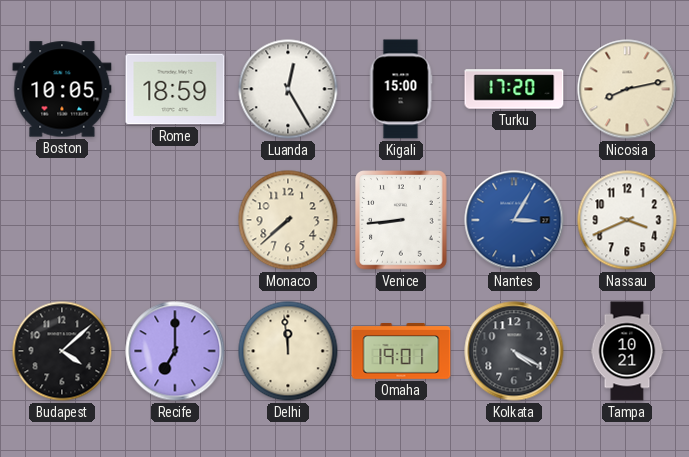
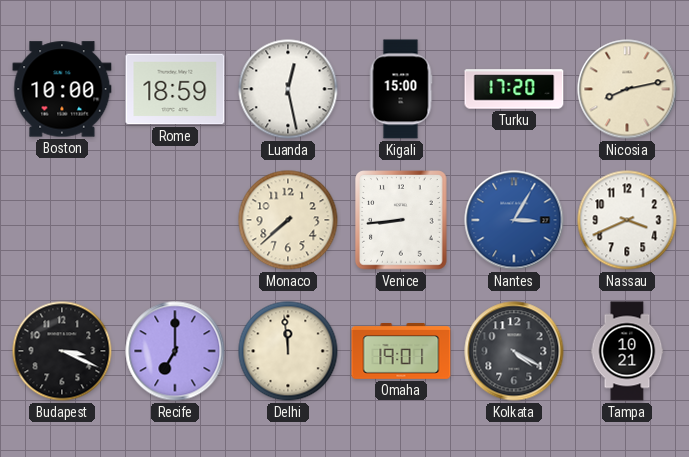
Boston: 10:05 -> 10:00
Luanda: 12:25 -> 12:28
Budapest: 4:08 -> 3:19
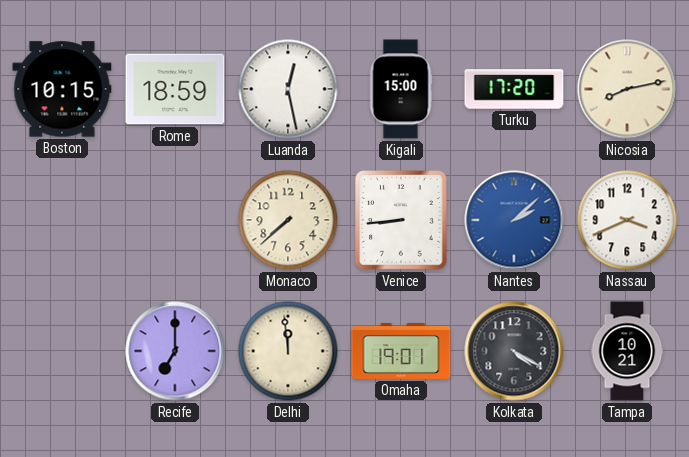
Boston: 10:00 -> 10:15
Nantes: 3:05 -> 2:08
Budapest: 3:19 -> none
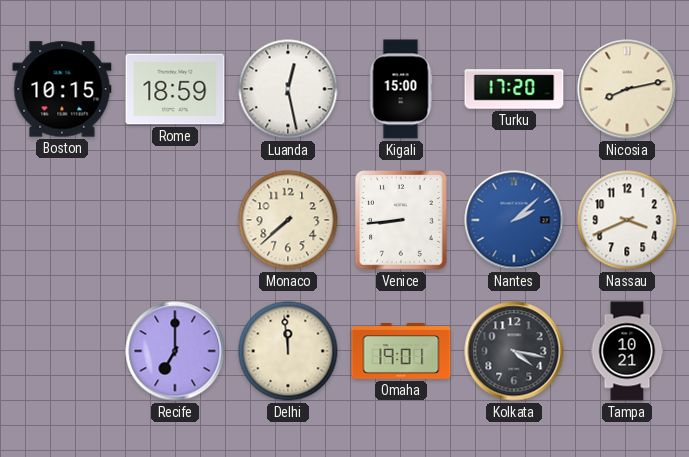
Kolkata: 4:20 -> 4:17
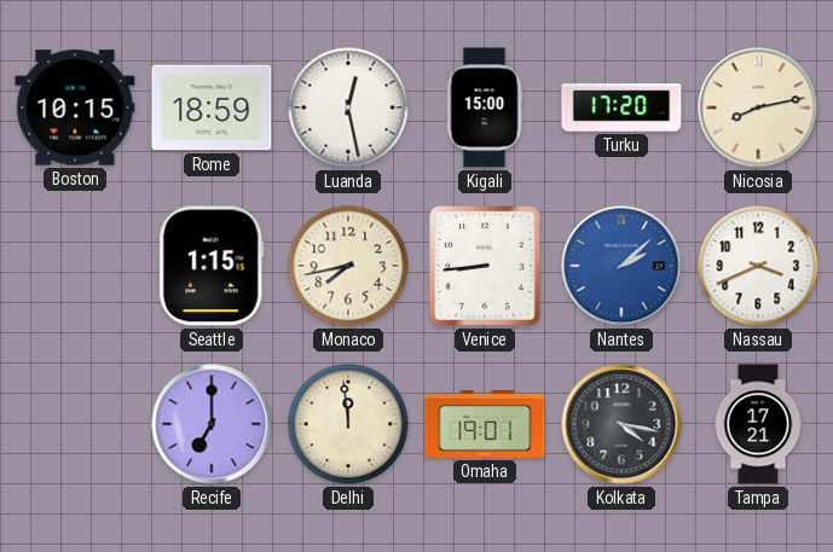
Seattle: none -> 1:15
Monaco: 7:38 -> 7:43
Tampa: 10:21 -> 17:21
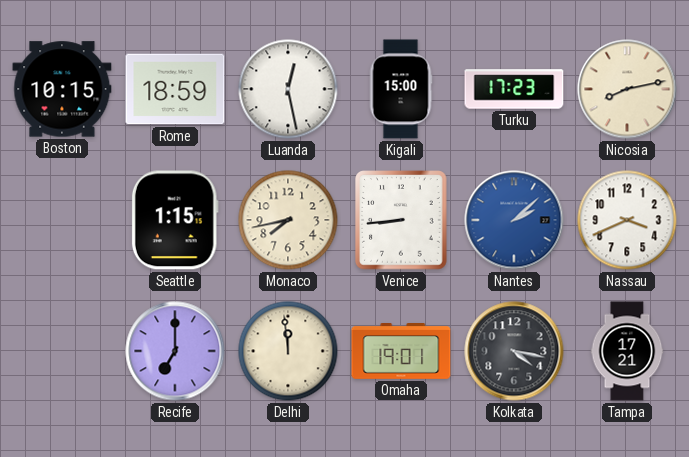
Turku: 17:20 -> 17:23
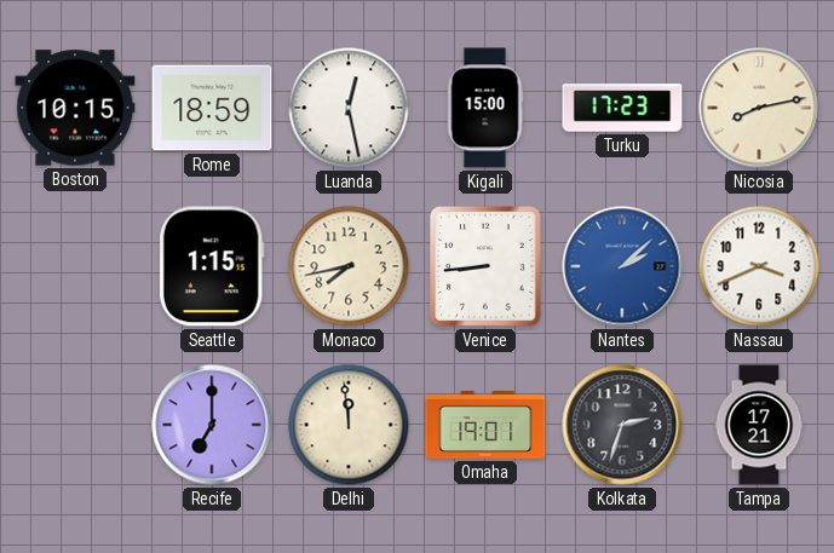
Kolkata: 4:17 -> 2:33
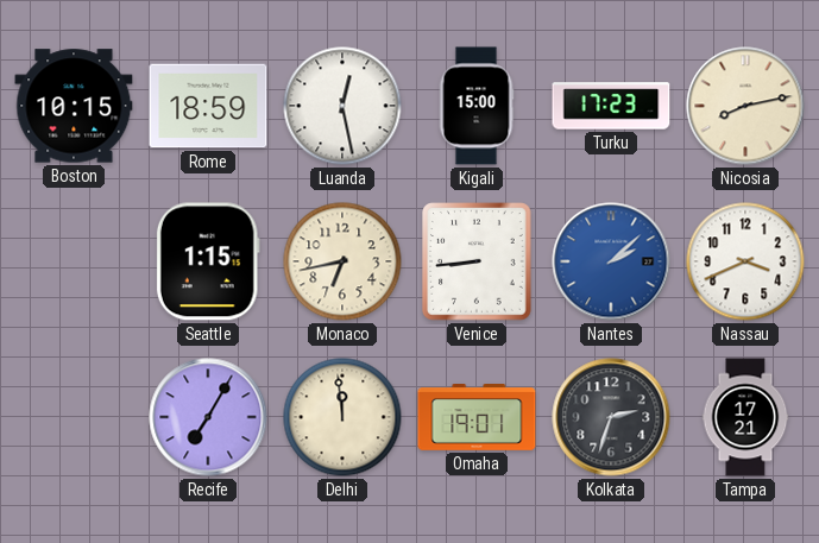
Monaco: 7:43 -> 6:43
Recife: 7:00 -> 7:05
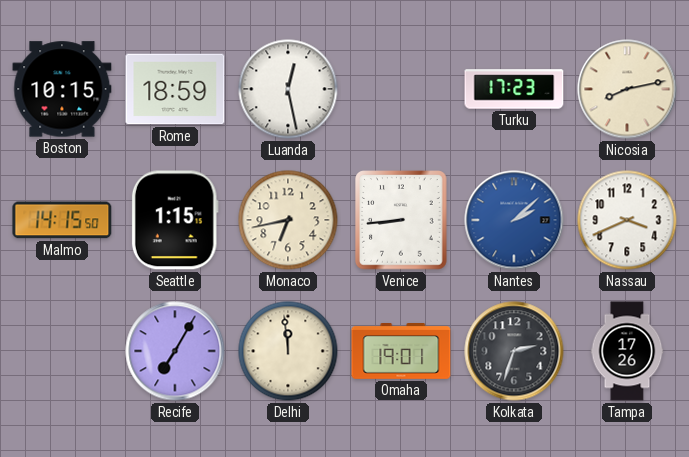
Kigali: 15:00 -> none
Malmo: none -> 14:15
Tampa: 17:21 -> 17:26
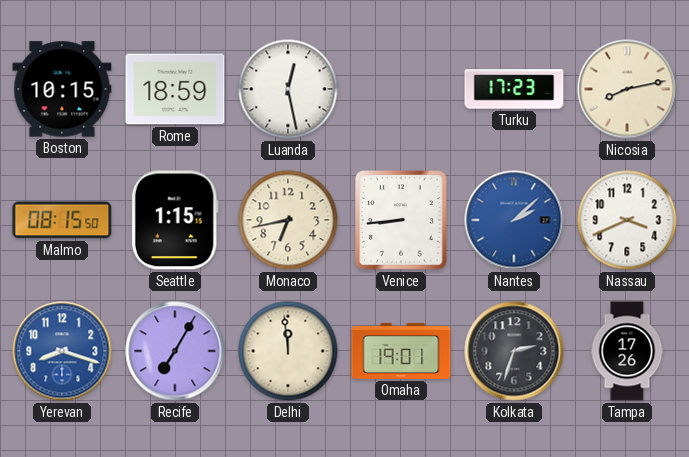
Malmo: 14:15 -> 08:15
Yerevan: none -> 8:18
